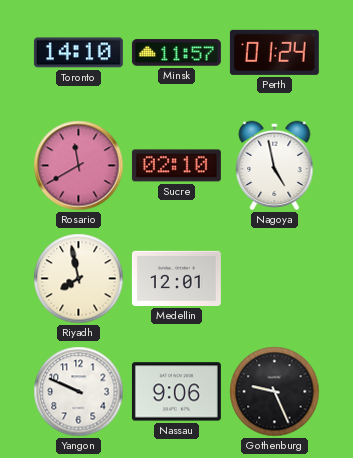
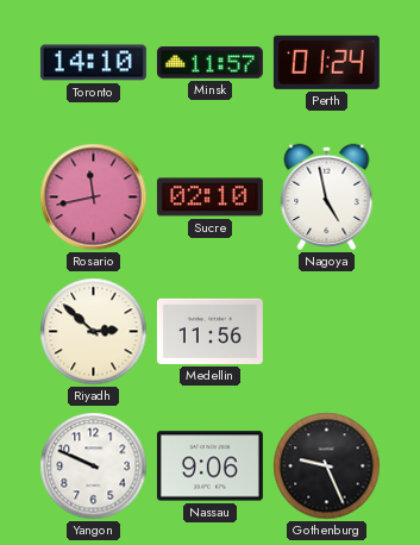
Rosario: 11:40 -> 11:43
Riyadh: 7:58 -> 2:52
Medellin: 12:01 -> 11:56
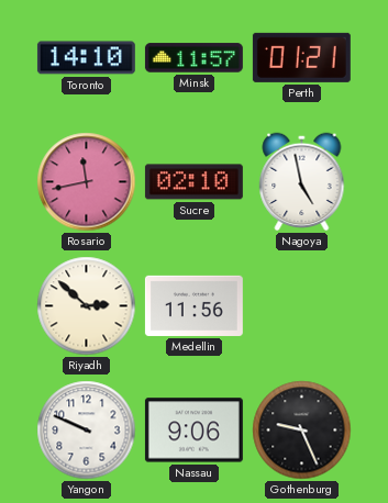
Perth: 01:24 -> 01:21
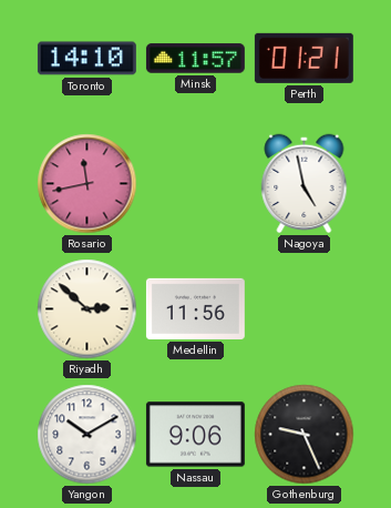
Sucre: 02:10 -> none
Yangon: 9:49 -> 10:10
